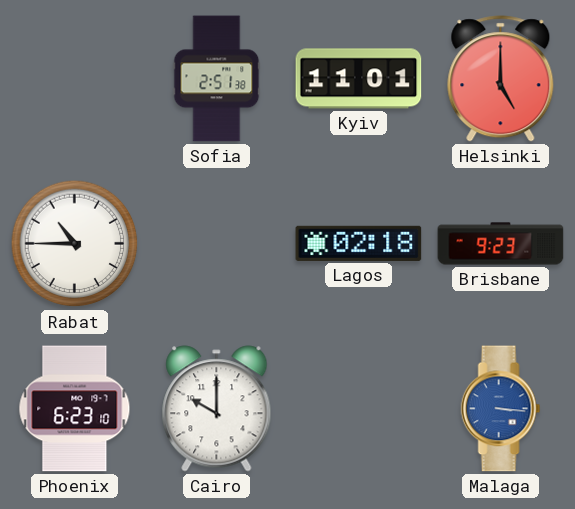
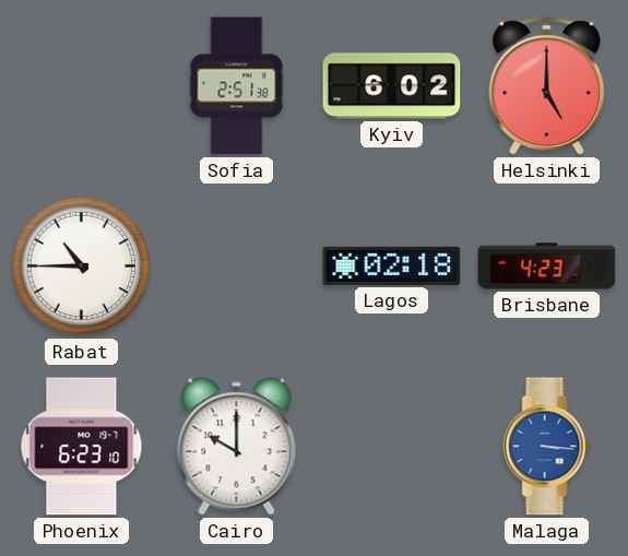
Kyiv: 11:01 -> 6:02
Brisbane: 9:23 -> 4:23
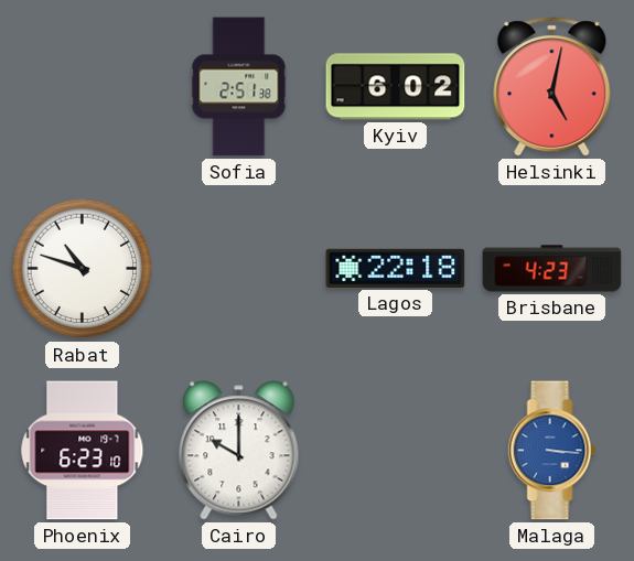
Helsinki: 5:00 -> 5:02
Rabat: 10:45 -> 10:48
Lagos: 02:18 -> 22:18
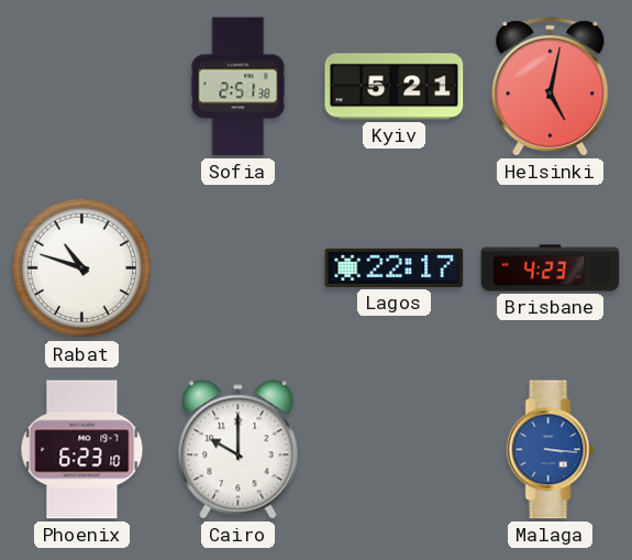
Kyiv: 6:02 -> 5:21
Lagos: 22:18 -> 22:17
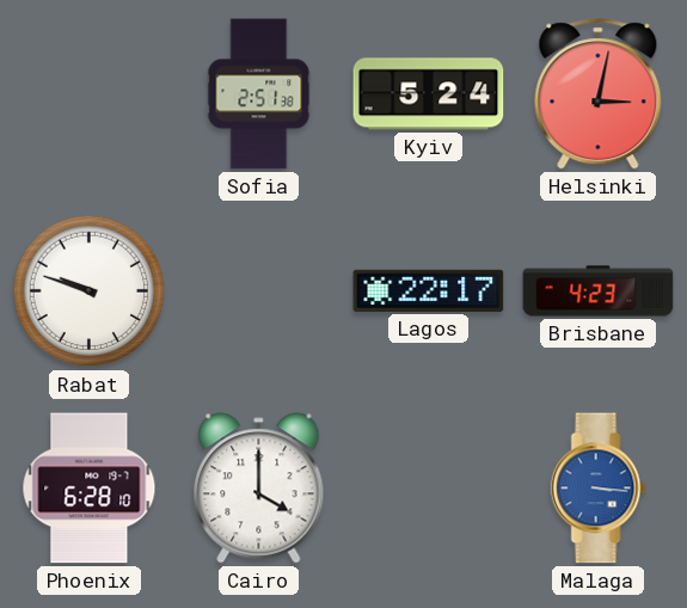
Kyiv: 5:21 -> 5:24
Helsinki: 5:02 -> 3:02
Rabat: 10:48 -> 9:48
Phoenix: 6:23 -> 6:28
Cairo: 10:00 -> 4:00
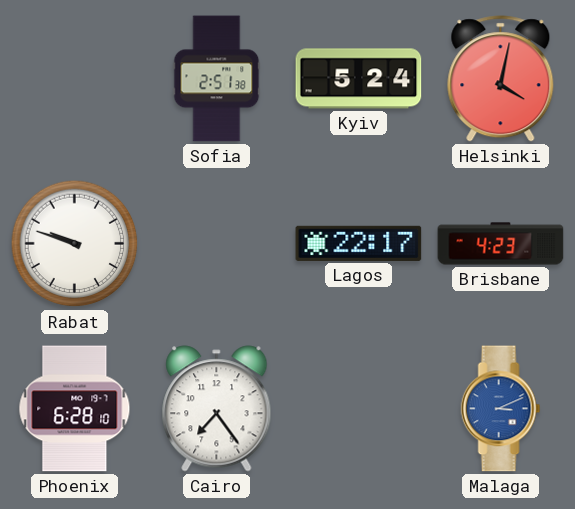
Helsinki: 3:02 -> 4:02
Cairo: 4:00 -> 7:24
Malaga: 3:16 -> 3:11
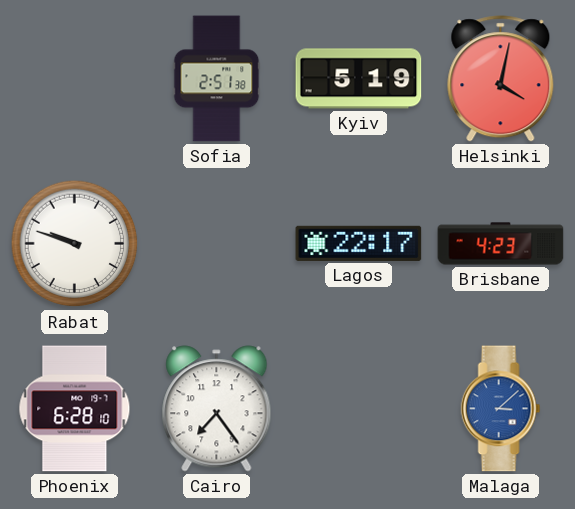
Kyiv: 5:24 -> 5:19
Malaga: 3:11 -> 3:08
